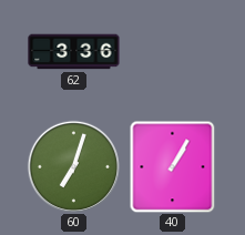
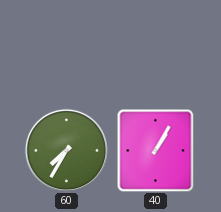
62: 3:36 -> none
60: 7:03 -> 7:35
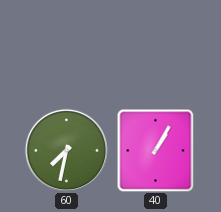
60: 7:35 -> 7:32
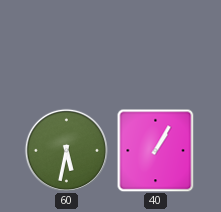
60: 7:32 -> 5:32
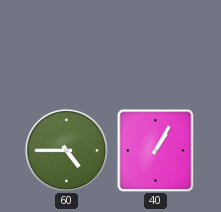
60: 5:32 -> 4:45
